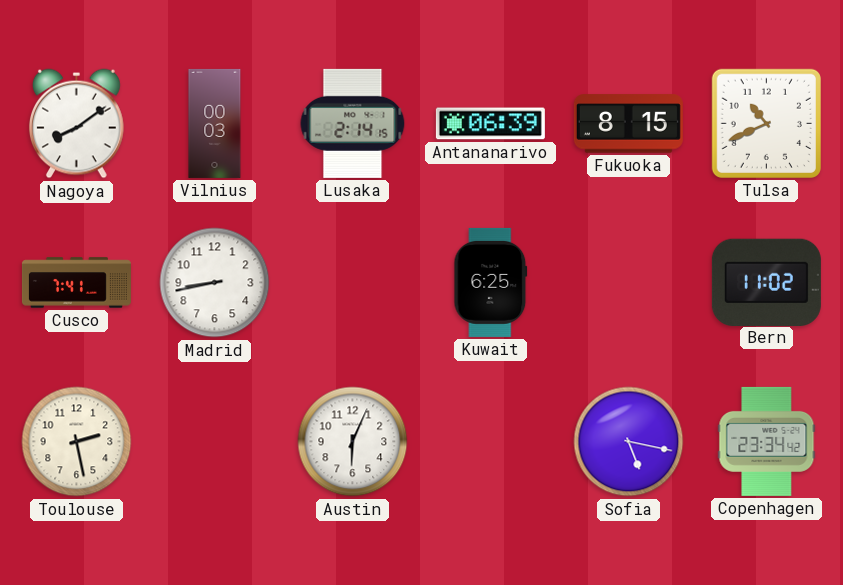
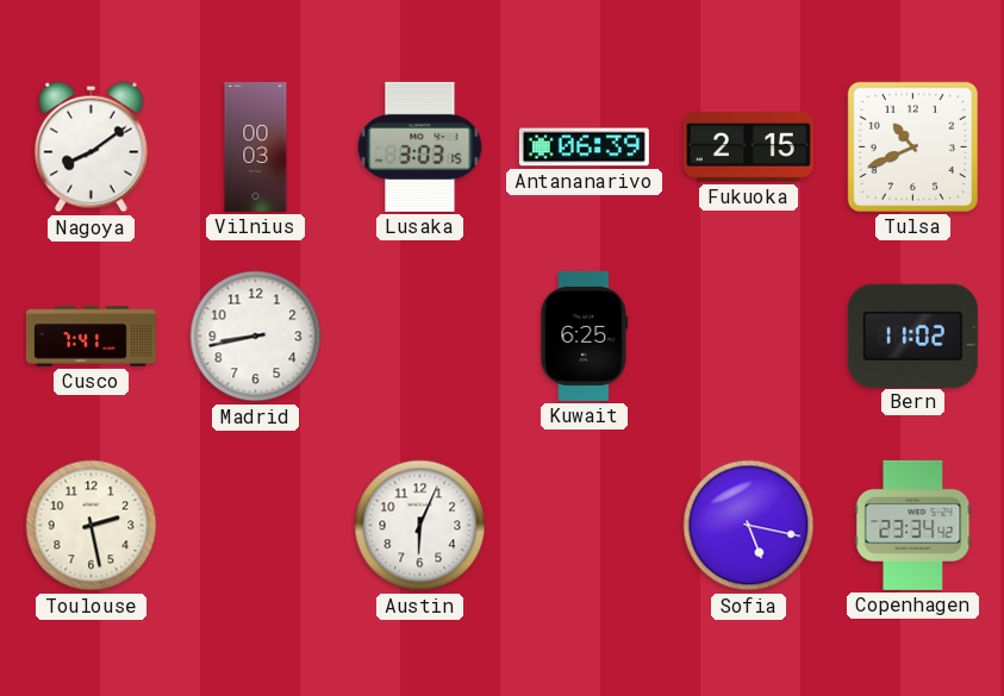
Lusaka: 2:14 -> 3:03
Fukuoka: 8:15 -> 2:15
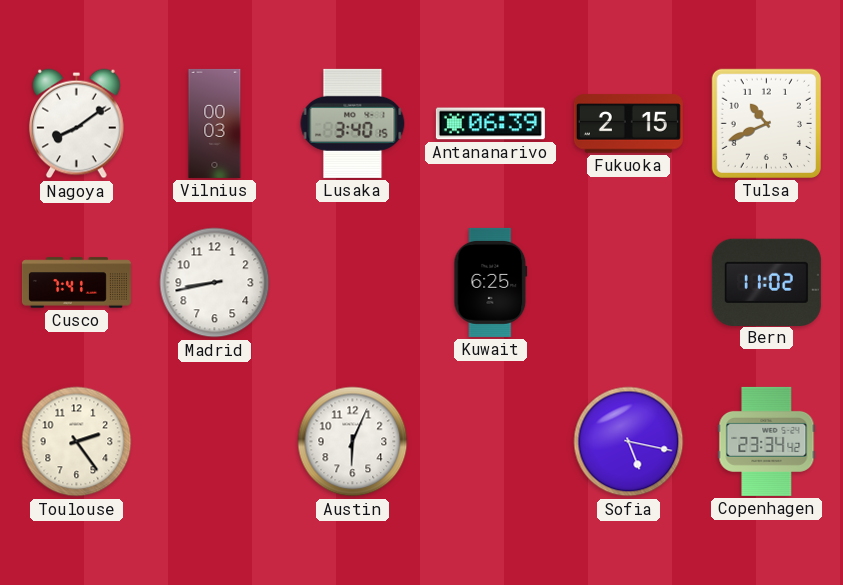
Lusaka: 3:03 -> 3:40
Toulouse: 2:28 -> 2:24
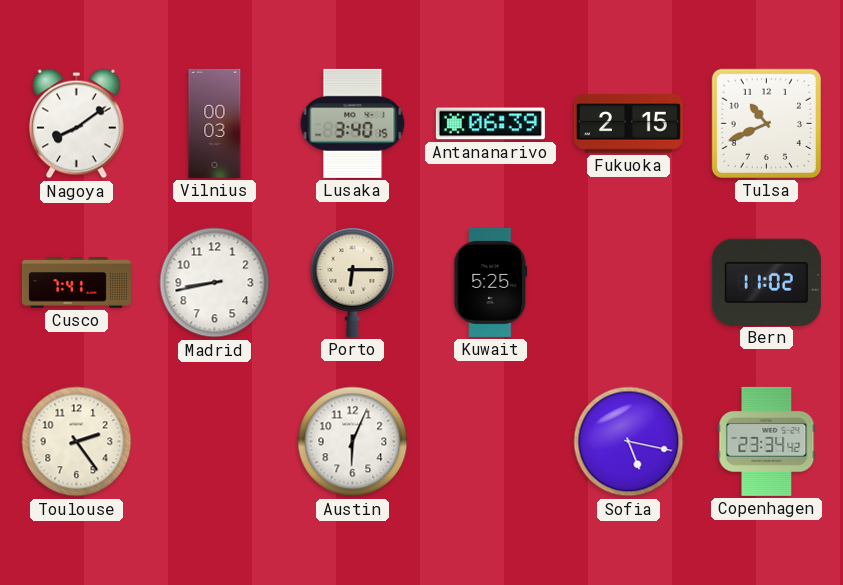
Porto: none -> 6:15
Kuwait: 6:25 -> 5:25
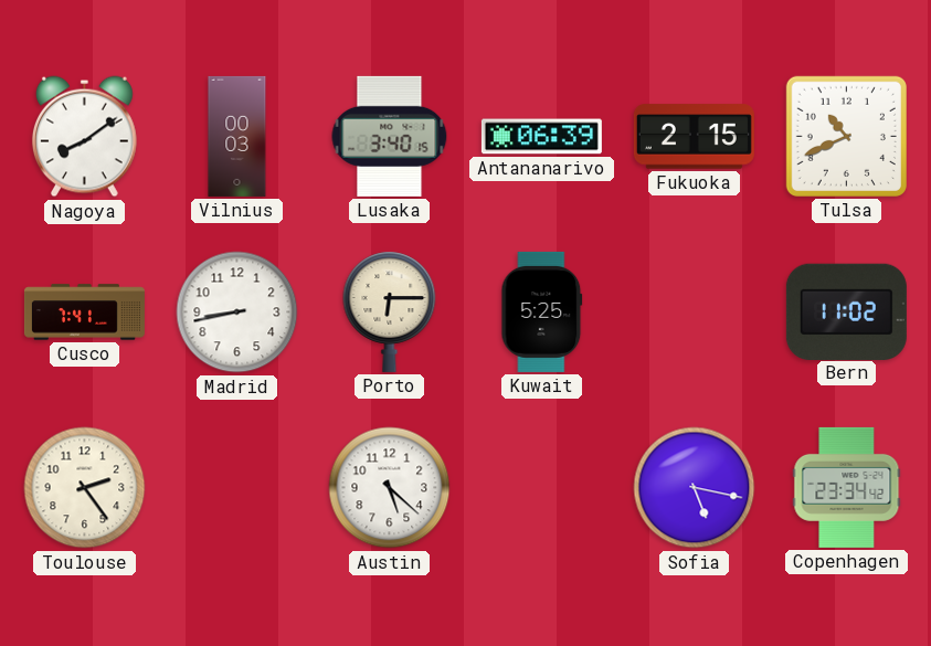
Austin: 6:04 -> 5:22
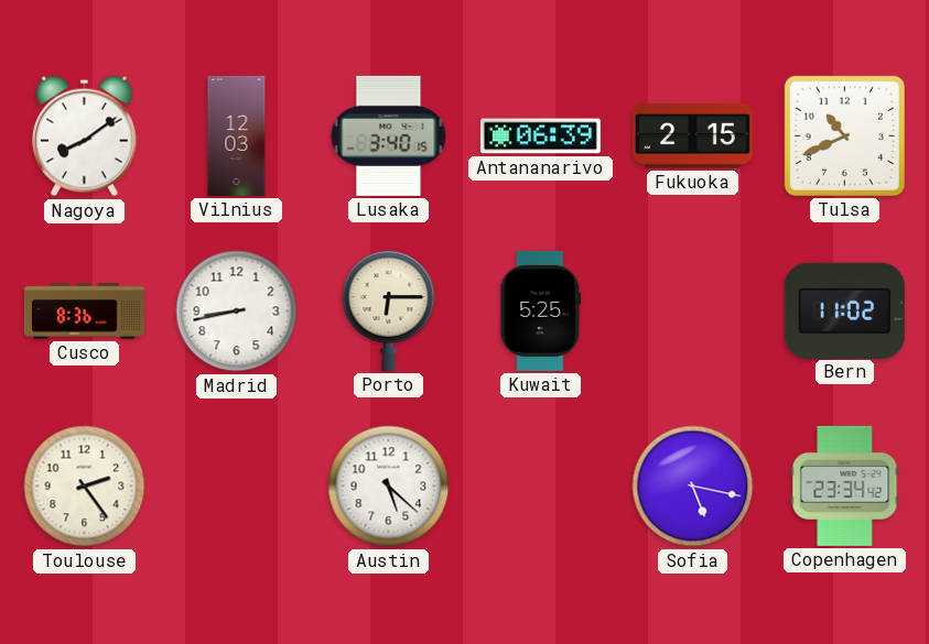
Vilnius: 00:03 -> 12:03
Cusco: 7:41 -> 8:36
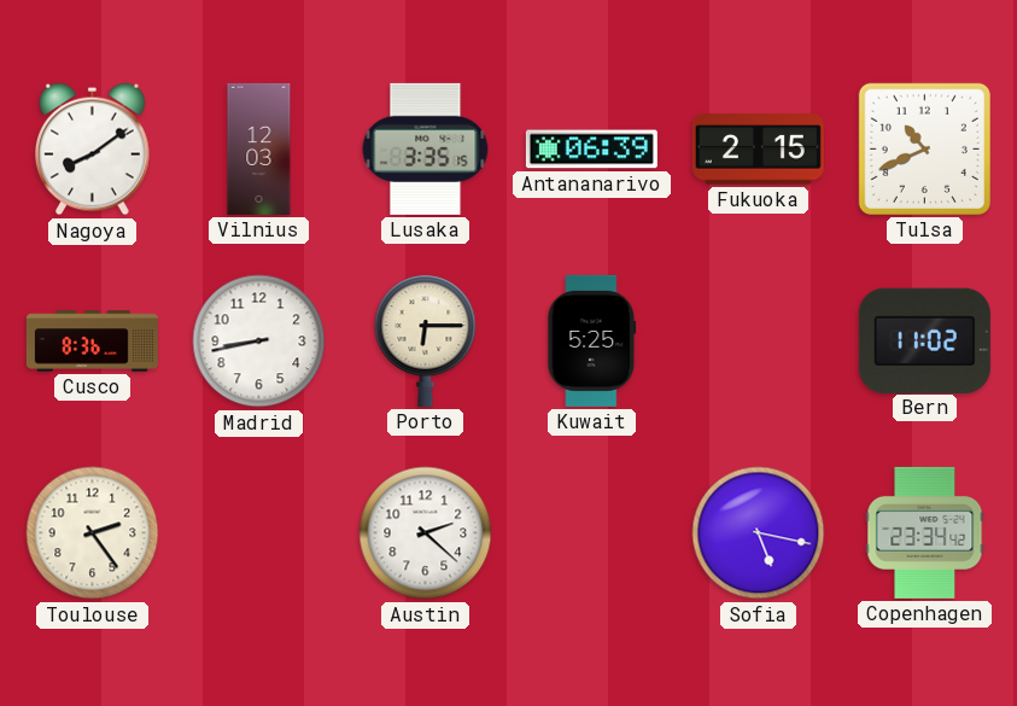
Lusaka: 3:40 -> 3:35
Austin: 5:22 -> 2:22
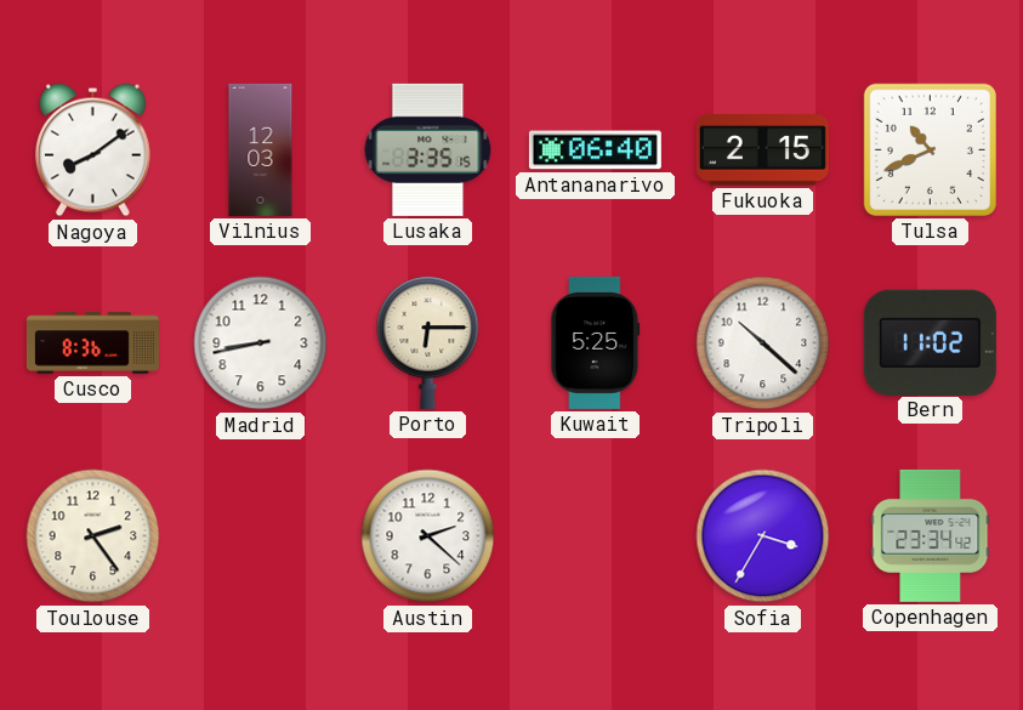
Antananarivo: 06:39 -> 06:40
Tripoli: none -> 10:22
Sofia: 5:17 -> 3:35
